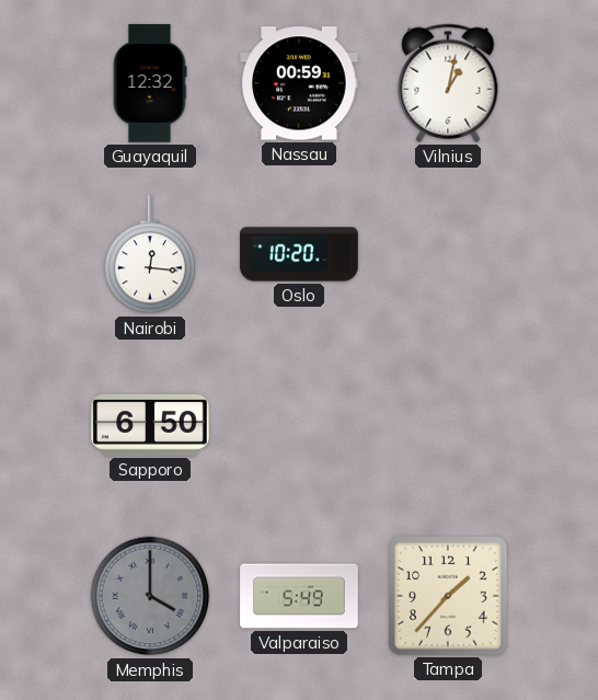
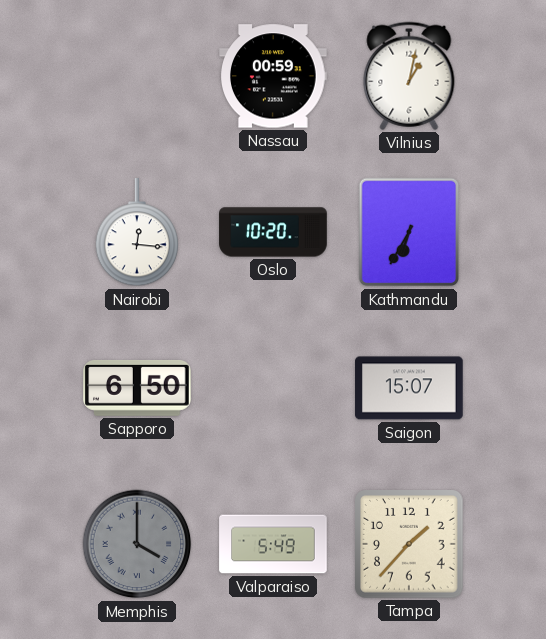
Guayaquil: 12:32 -> none
Kathmandu: none -> 6:35
Saigon: none -> 15:07
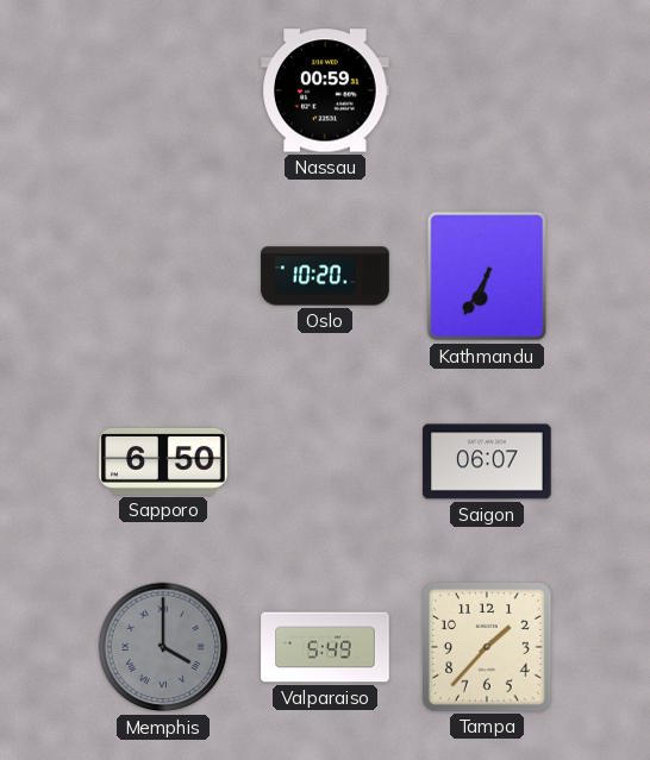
Vilnius: 1:02 -> none
Nairobi: 12:16 -> none
Saigon: 15:07 -> 06:07
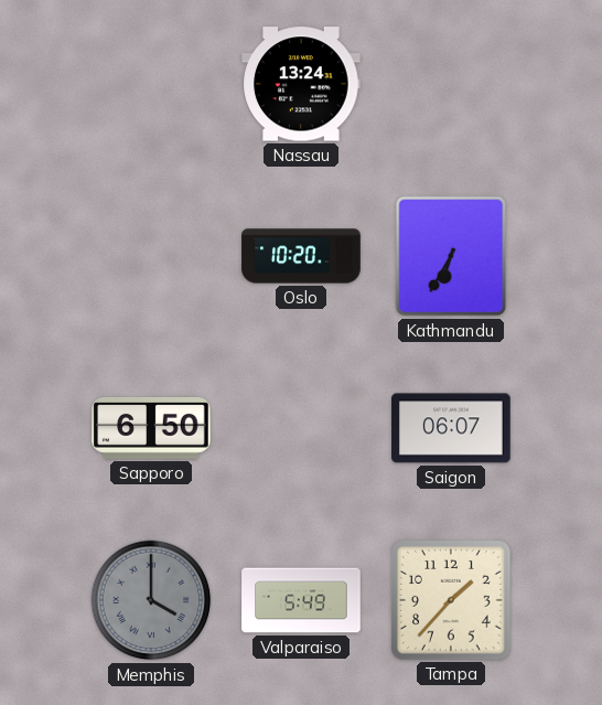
Nassau: 00:59 -> 13:24
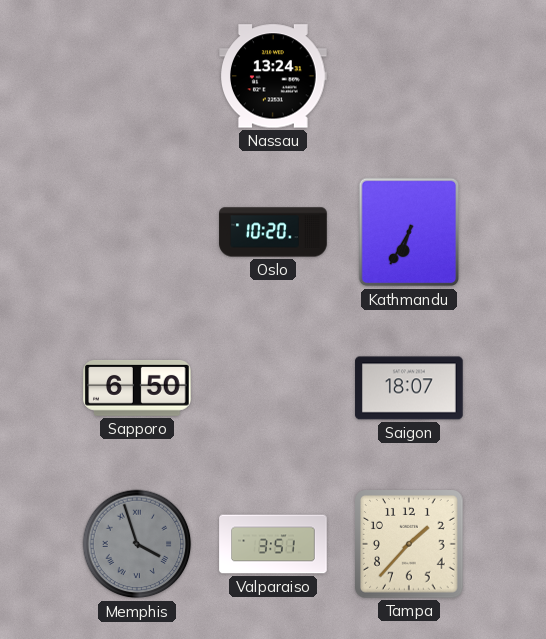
Saigon: 06:07 -> 18:07
Memphis: 4:00 -> 3:57
Valparaiso: 5:49 -> 3:51
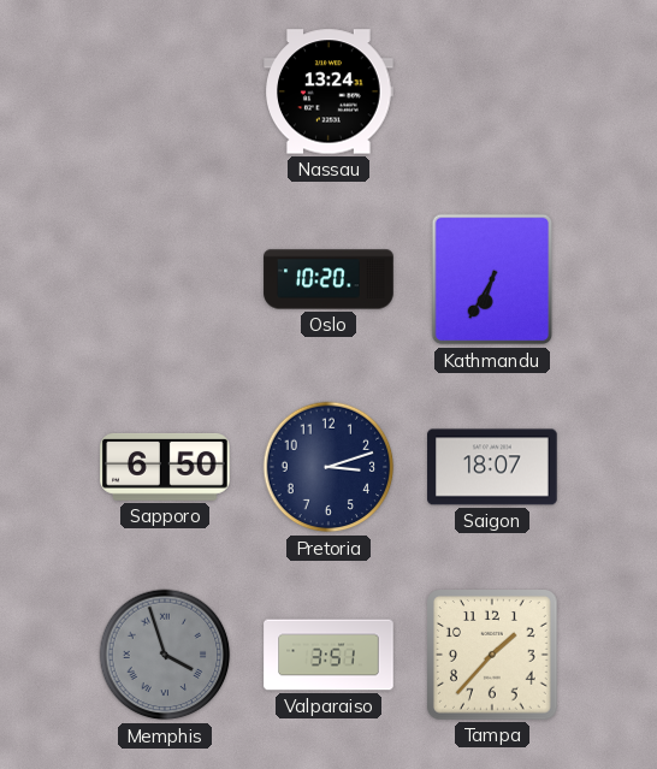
Pretoria: none -> 3:12
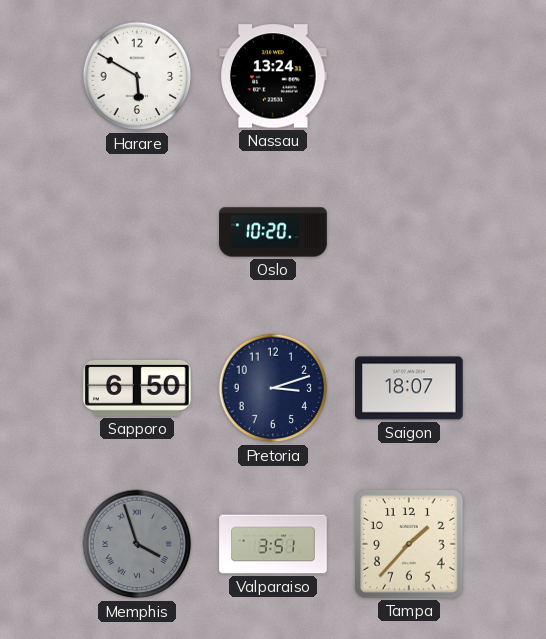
Harare: none -> 5:50
Kathmandu: 6:35 -> none
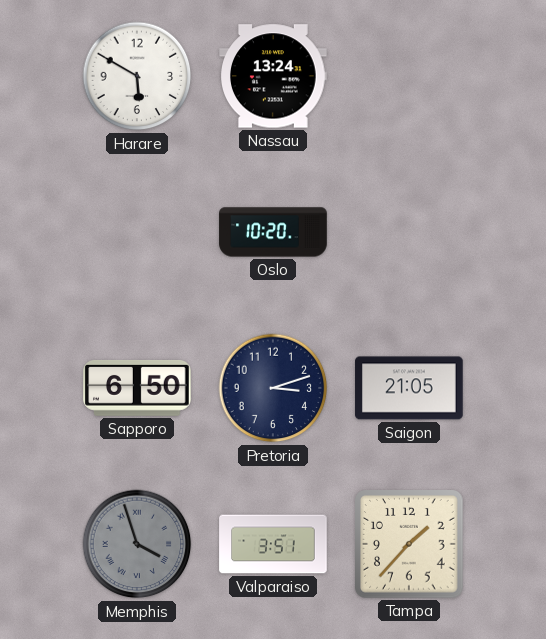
Saigon: 18:07 -> 21:05
